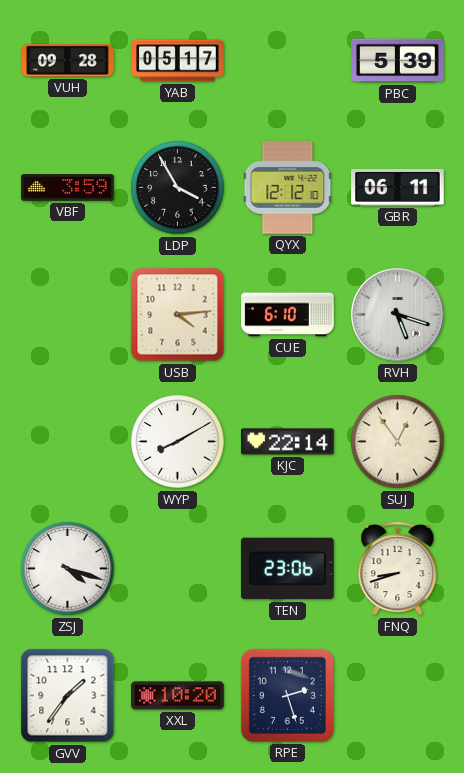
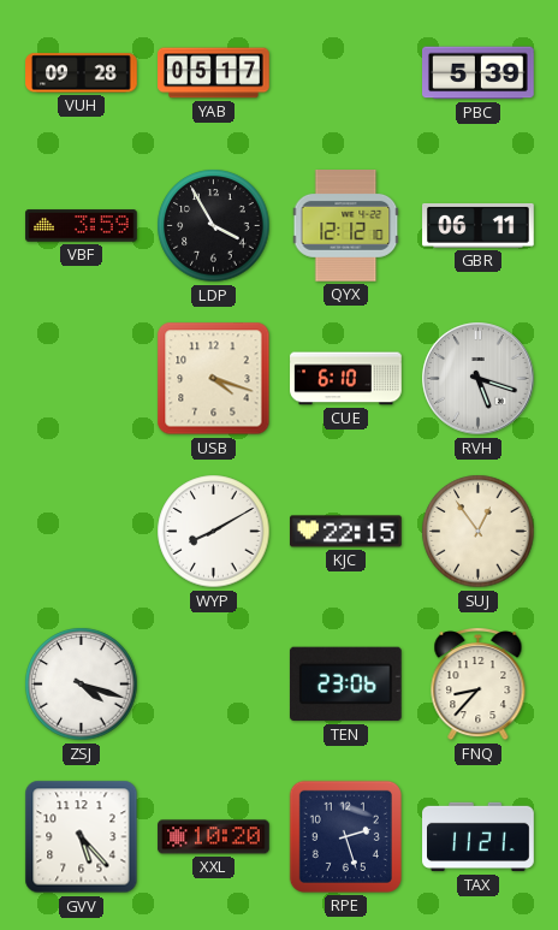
USB: 4:14 -> 4:18
KJC: 22:14 -> 22:15
FNQ: 8:42 -> 8:37
GVV: 1:36 -> 5:23
TAX: none -> 11:21
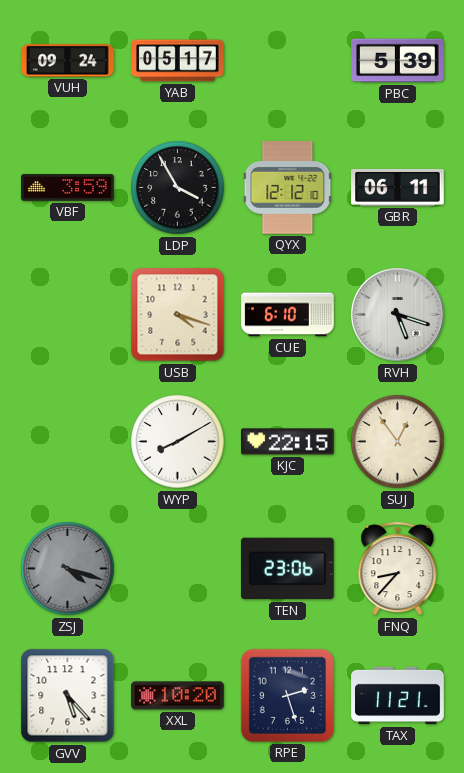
VUH: 09:28 -> 09:24
ZSJ dial: white -> grey
